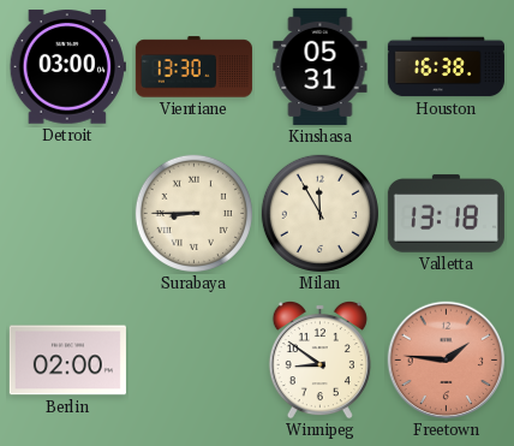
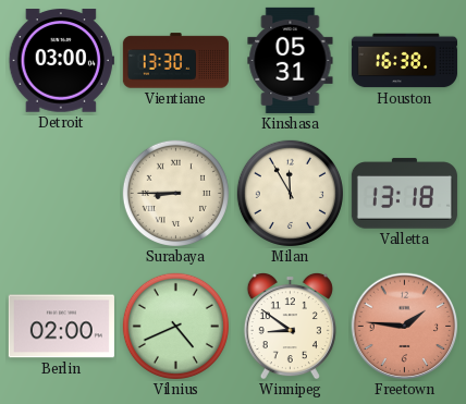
Vilnius: none -> 4:41
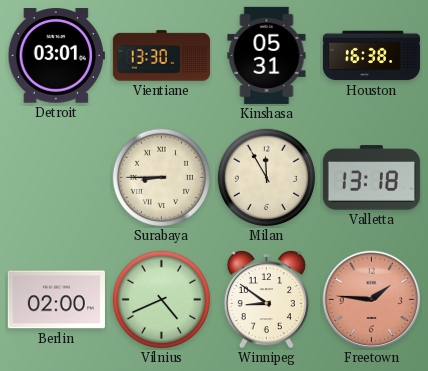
Detroit: 03:00 -> 03:01
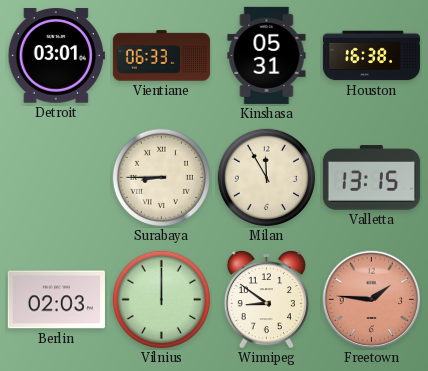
Vientiane: 13:30 -> 06:33
Valletta: 13:18 -> 13:15
Berlin: 02:00 -> 02:03
Vilnius: 4:41 -> 12:00
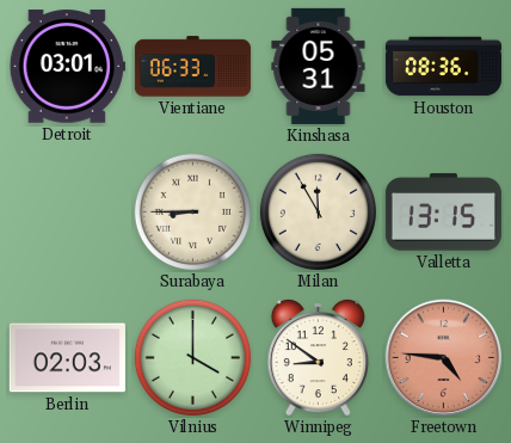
Houston: 16:38 -> 08:36
Vilnius: 12:00 -> 4:00
Freetown: 1:46 -> 4:46
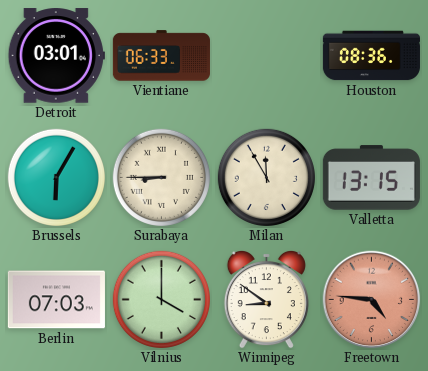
Kinshasa: 05:31 -> none
Brussels: none -> 6:05
Berlin: 02:03 -> 07:03
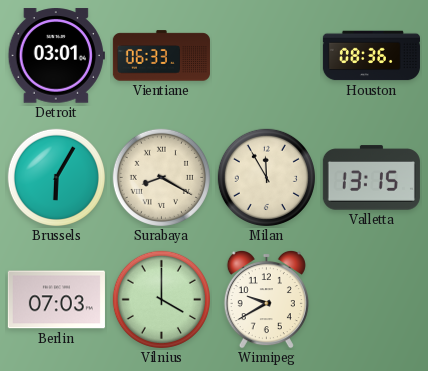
Surabaya: 8:45 -> 8:20
Winnipeg: 8:51 -> 9:40
Freetown: 4:46 -> none
